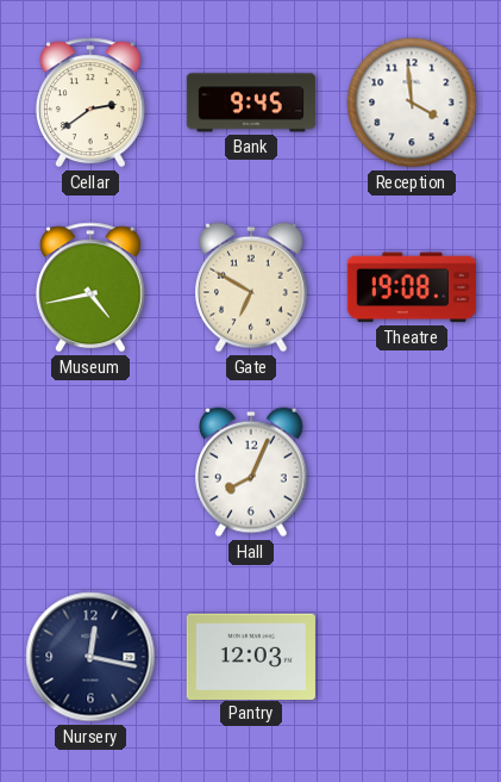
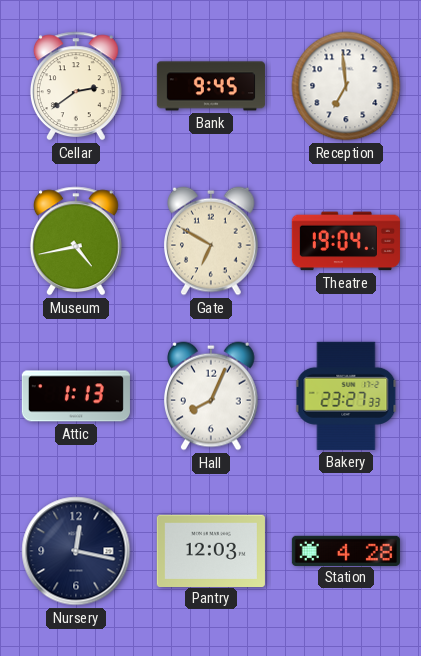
Reception: 3:59 -> 6:59
Theatre: 19:08 -> 19:04
Attic: none -> 1:13
Bakery: none -> 23:27
Station: none -> 4:28
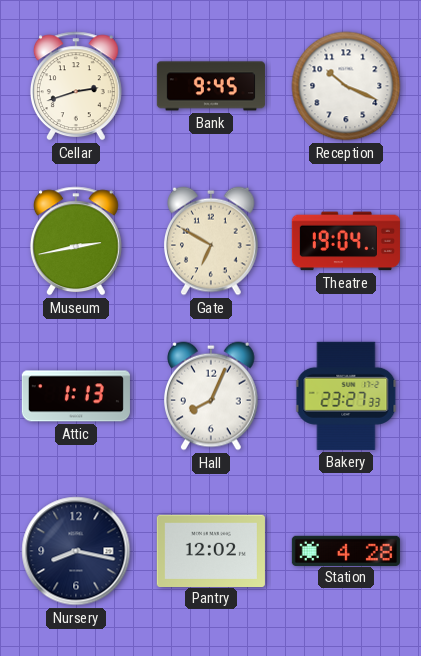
Cellar: 2:39 -> 2:42
Reception: 6:59 -> 10:19
Museum: 4:43 -> 2:43
Nursery: 12:17 -> 8:17
Pantry: 12:03 -> 12:02
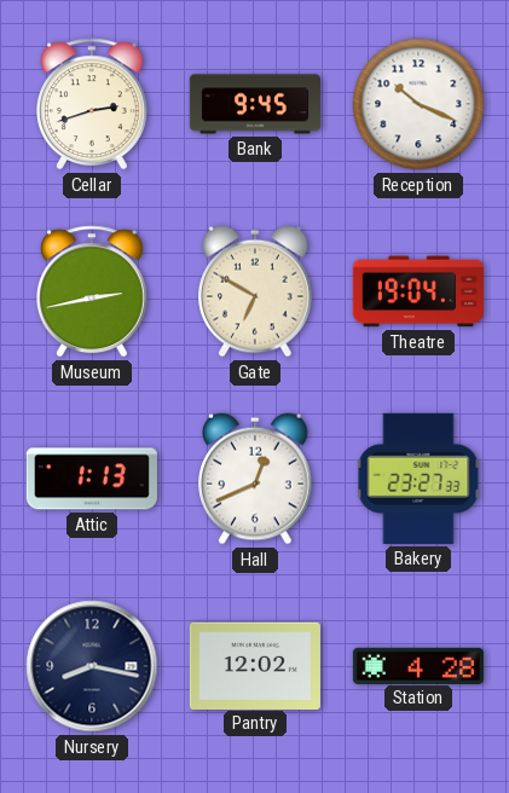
Hall: 8:04 -> 12:41
